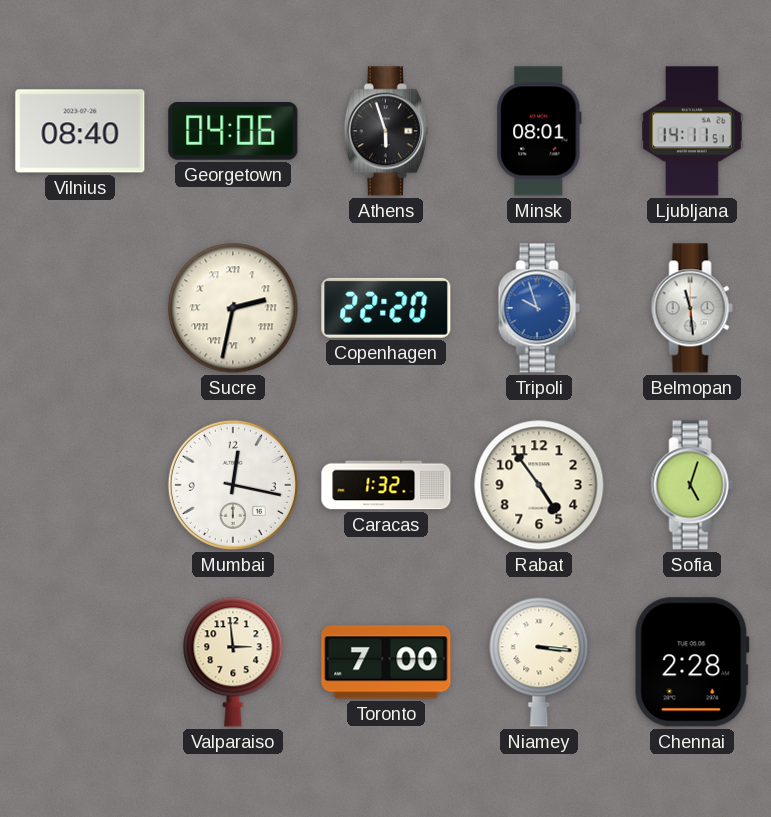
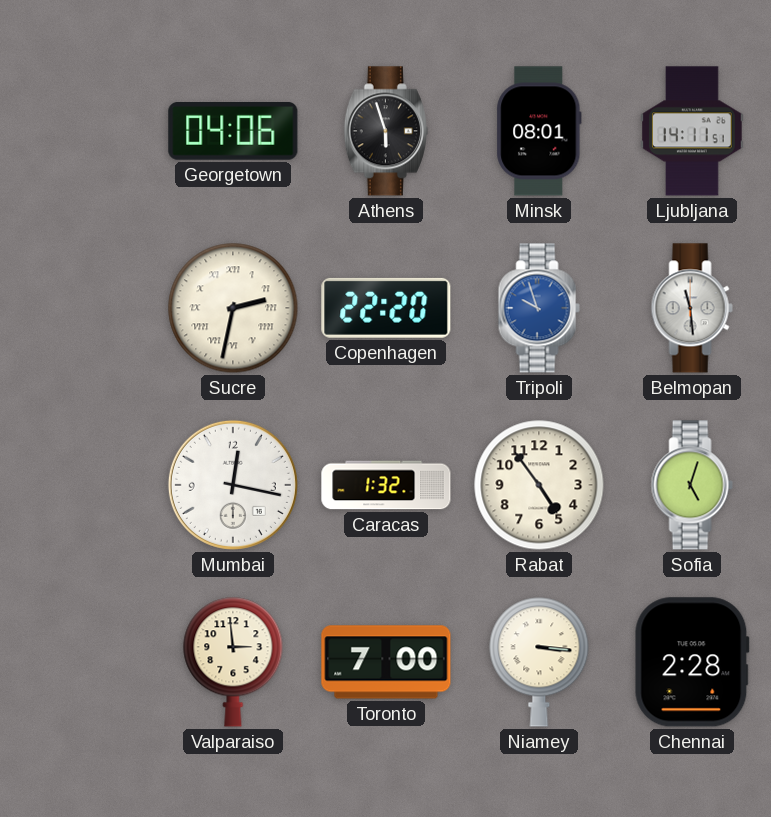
Vilnius: 08:40 -> none
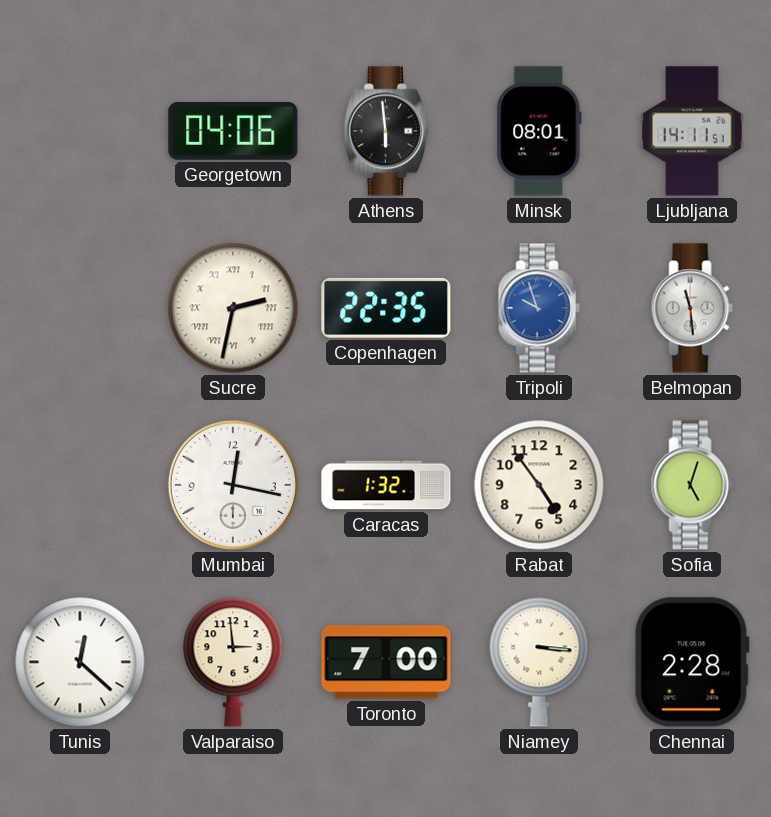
Athens: 5:57 -> 5:59
Copenhagen: 22:20 -> 22:35
Tunis: none -> 12:22
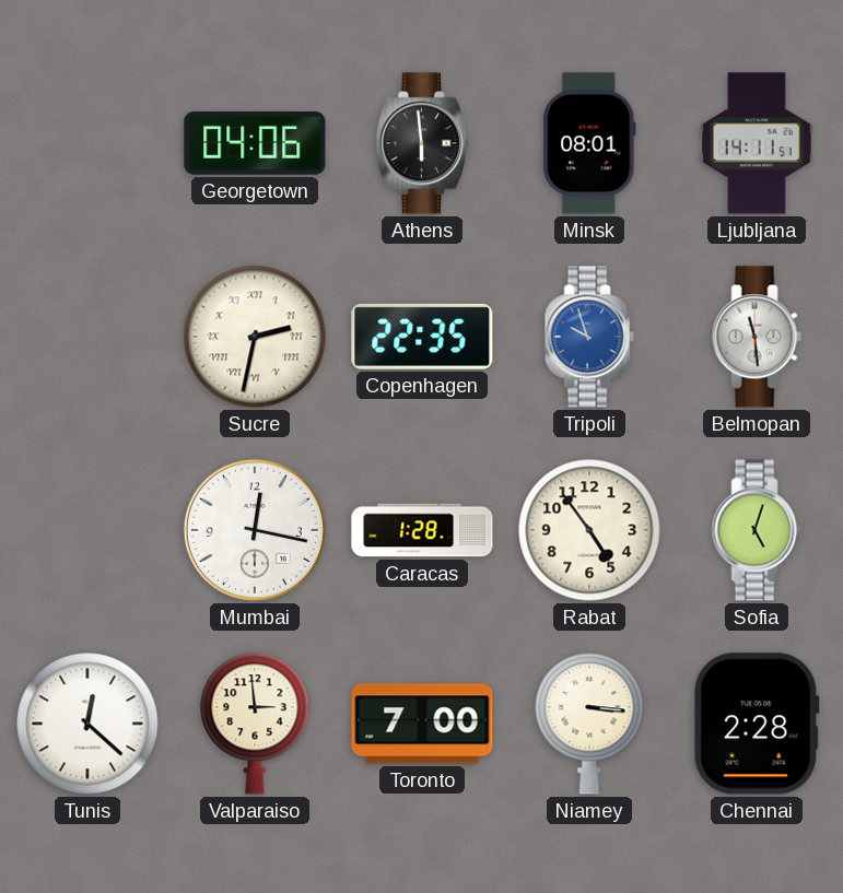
Caracas: 1:32 -> 1:28
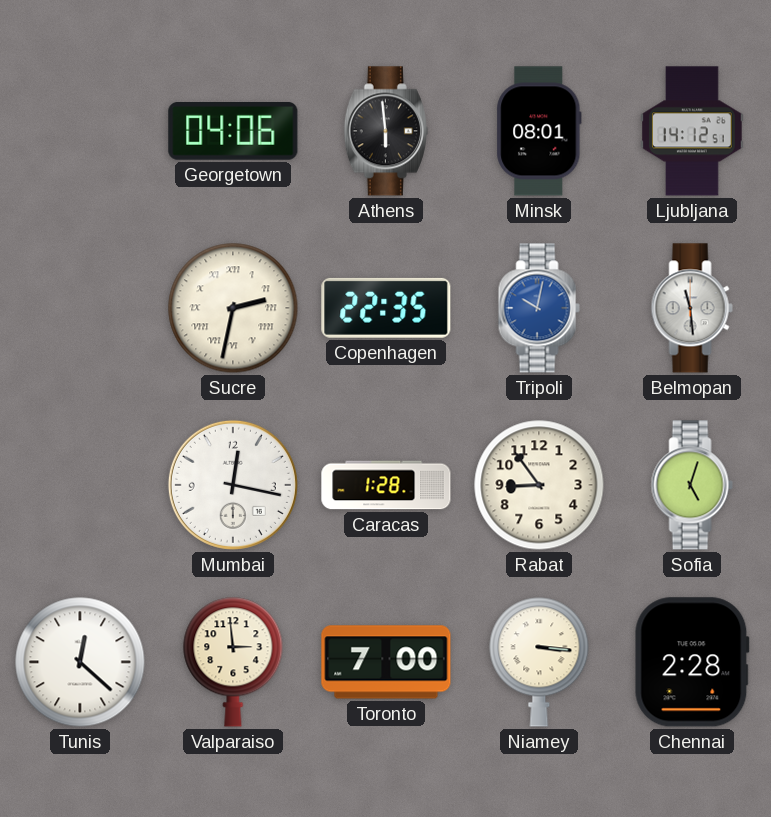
Ljubljana: 14:11 -> 14:12
Tripoli: 9:57 -> 10:02
Rabat: 4:54 -> 8:54
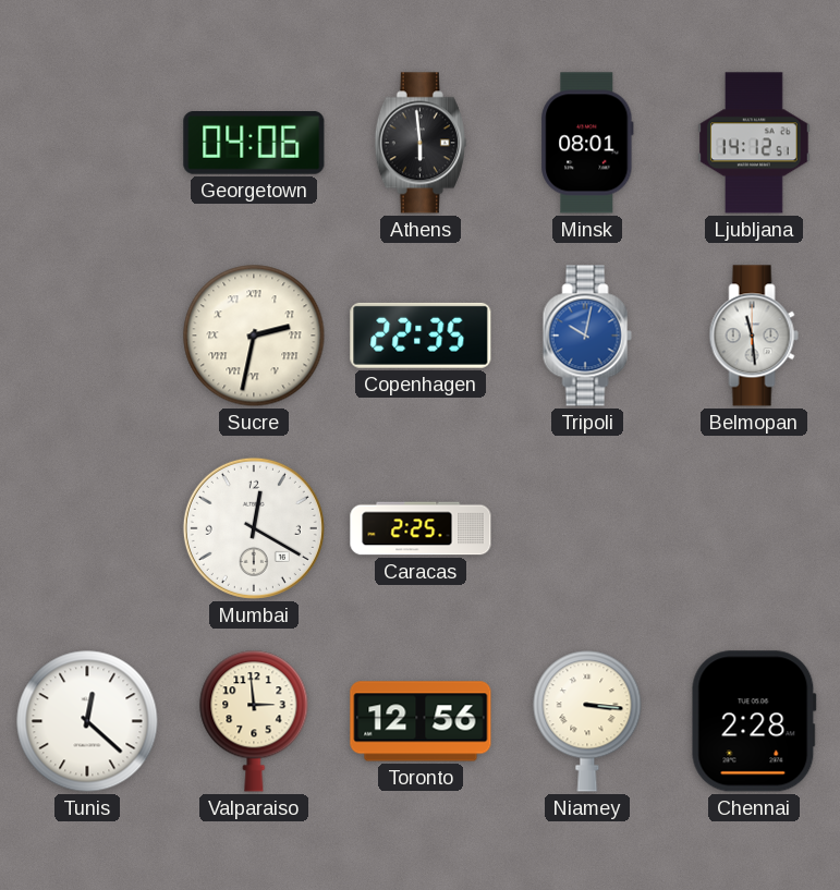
Mumbai: 12:17 -> 12:20
Caracas: 1:28 -> 2:25
Rabat: 8:54 -> none
Sofia: 5:03 -> none
Toronto: 7:00 -> 12:56
